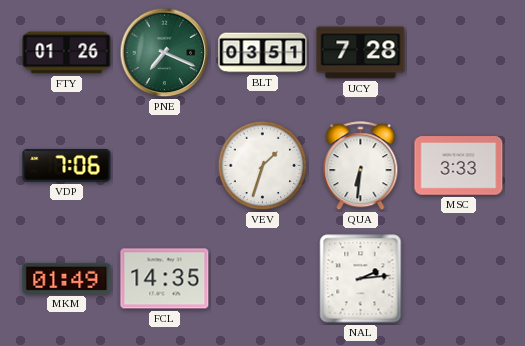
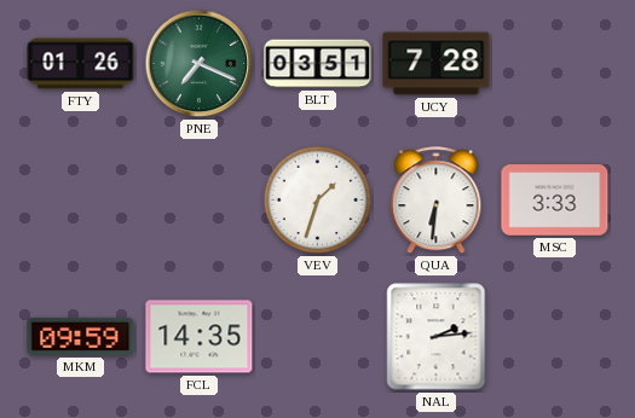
VDP: 7:06 -> none
MKM: 01:49 -> 09:59
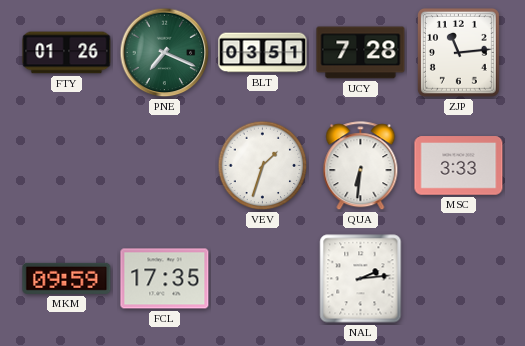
ZJP: none -> 11:14
FCL: 14:35 -> 17:35
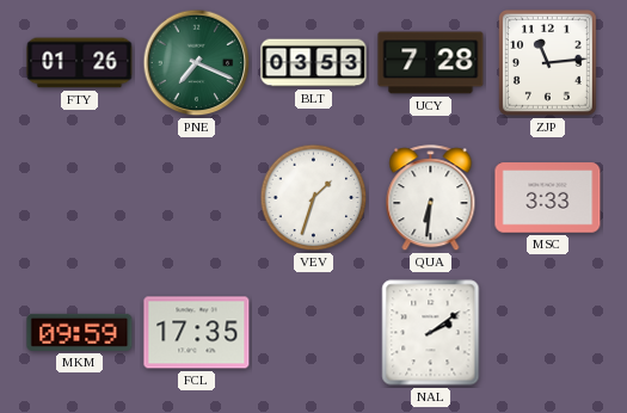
BLT: 03:51 -> 03:53
NAL: 2:14 -> 2:09
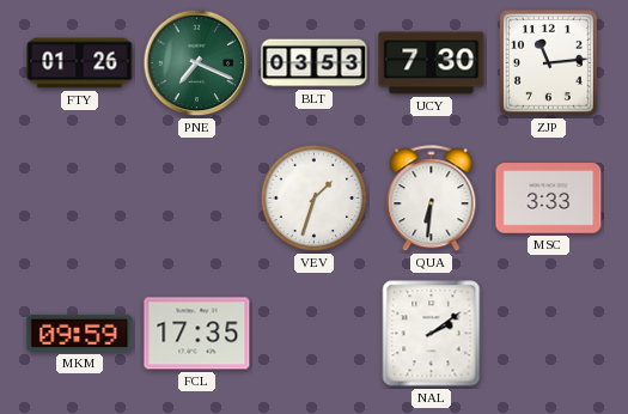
UCY: 7:28 -> 7:30
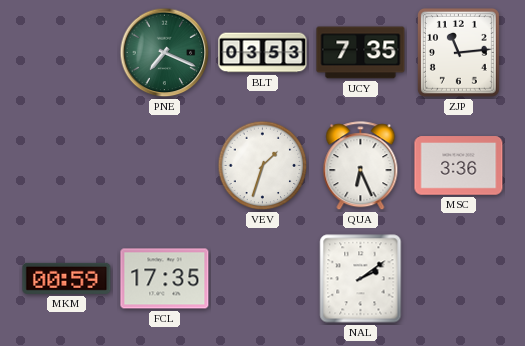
FTY: 01:26 -> none
UCY: 7:30 -> 7:35
QUA: 6:31 -> 6:26
MSC: 3:33 -> 3:36
MKM: 09:59 -> 00:59
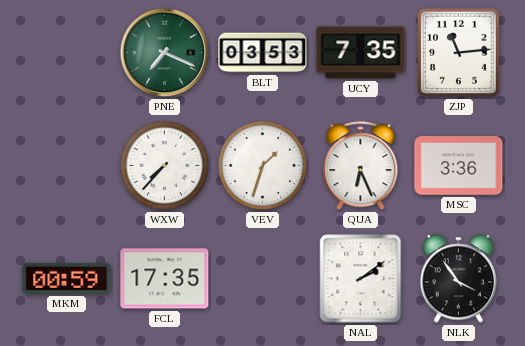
WXW: none -> 7:37
NLK: none -> 3:54
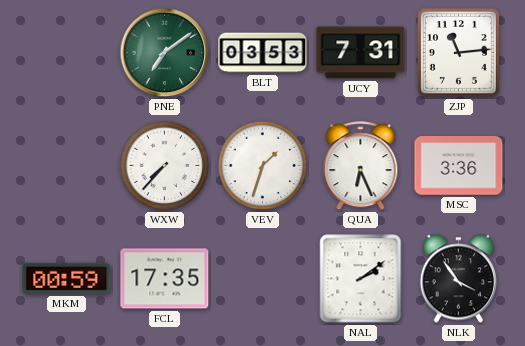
PNE: 7:19 -> 7:09
UCY: 7:35 -> 7:31
